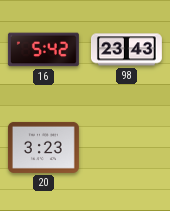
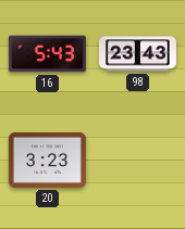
16: 5:42 -> 5:43
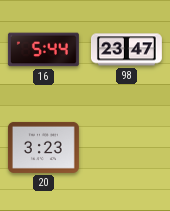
16: 5:43 -> 5:44
98: 23:43 -> 23:47
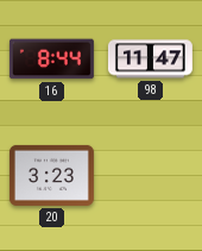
16: 5:44 -> 8:44
98: 23:47 -> 11:47
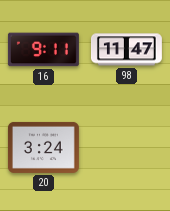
16: 8:44 -> 9:11
20: 3:23 -> 3:24
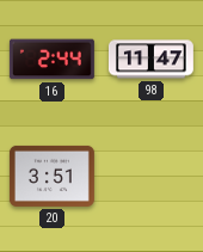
16: 9:11 -> 2:44
20: 3:24 -> 3:51
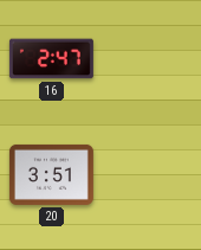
16: 2:44 -> 2:47
98: 11:47 -> none
